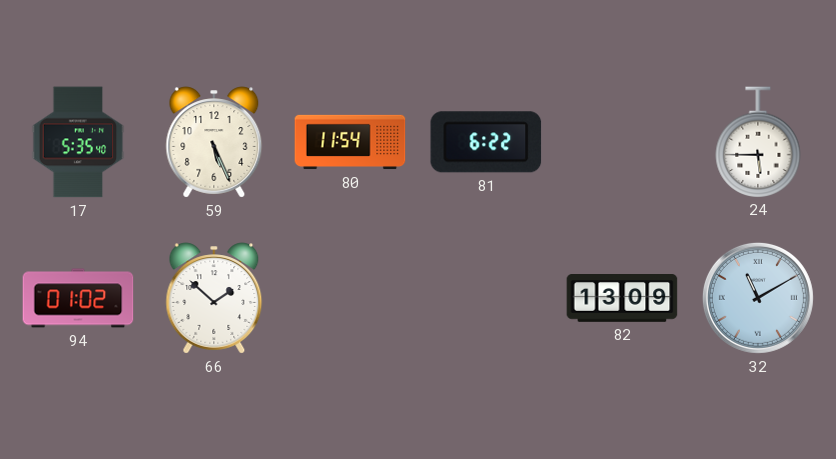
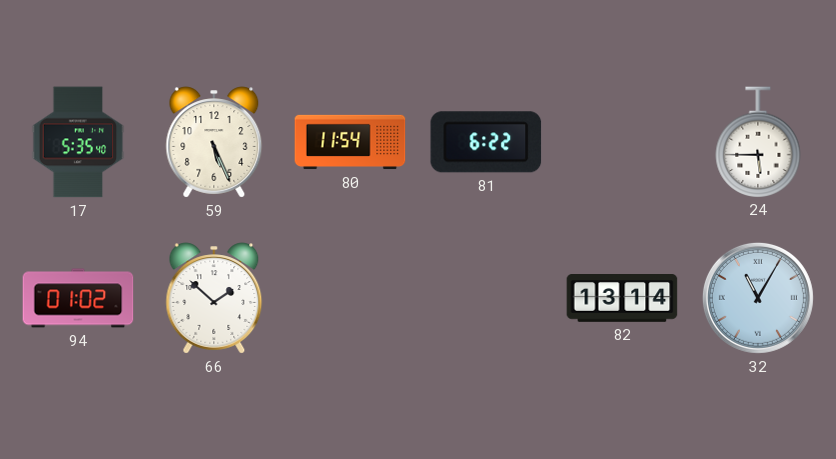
82: 13:09 -> 13:14
32: 11:10 -> 11:05
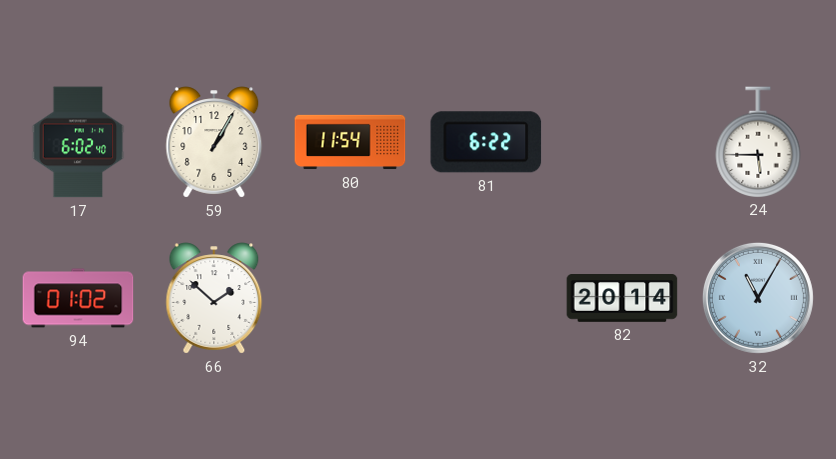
17: 5:35 -> 6:02
59: 5:26 -> 1:05
82: 13:14 -> 20:14
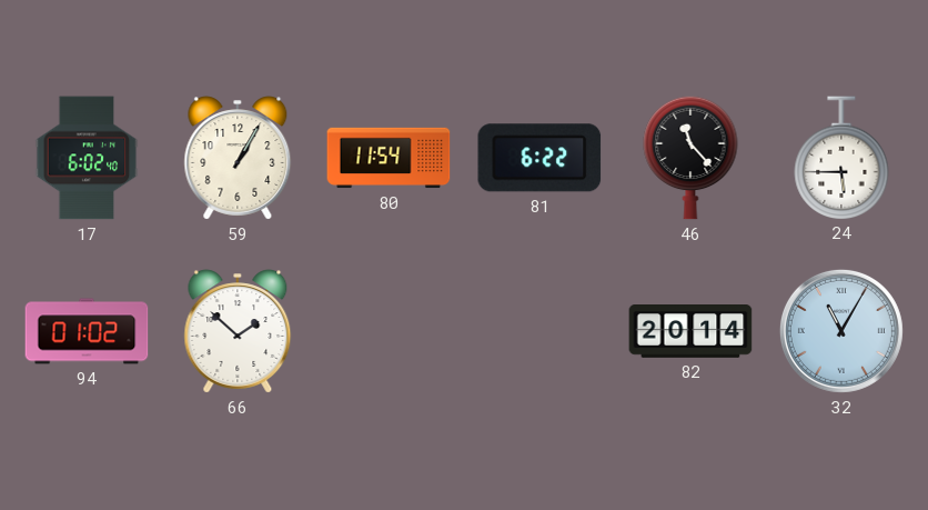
46: none -> 11:23
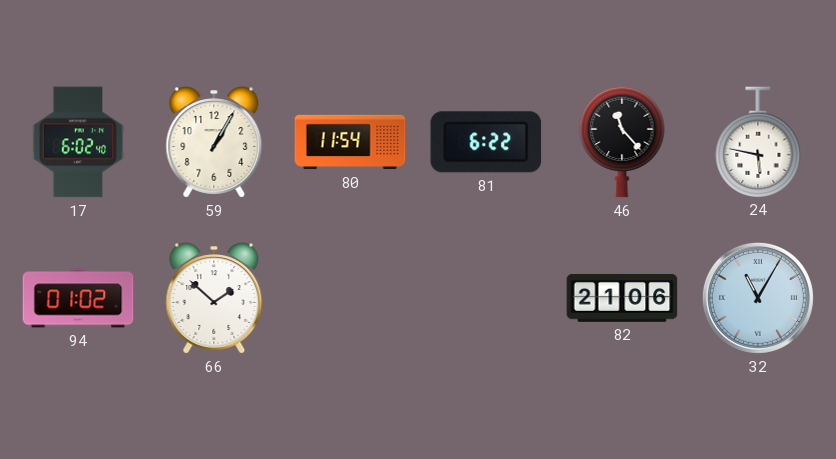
24: 5:45 -> 5:47
82: 20:14 -> 21:06
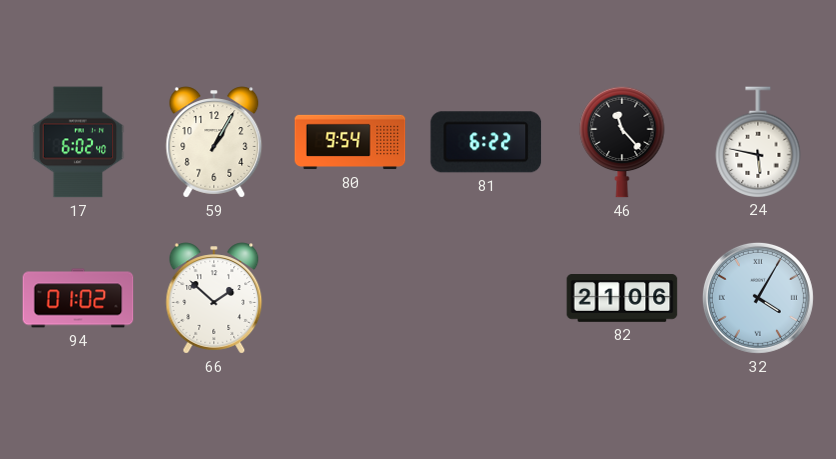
80: 11:54 -> 9:54
32: 11:05 -> 4:05
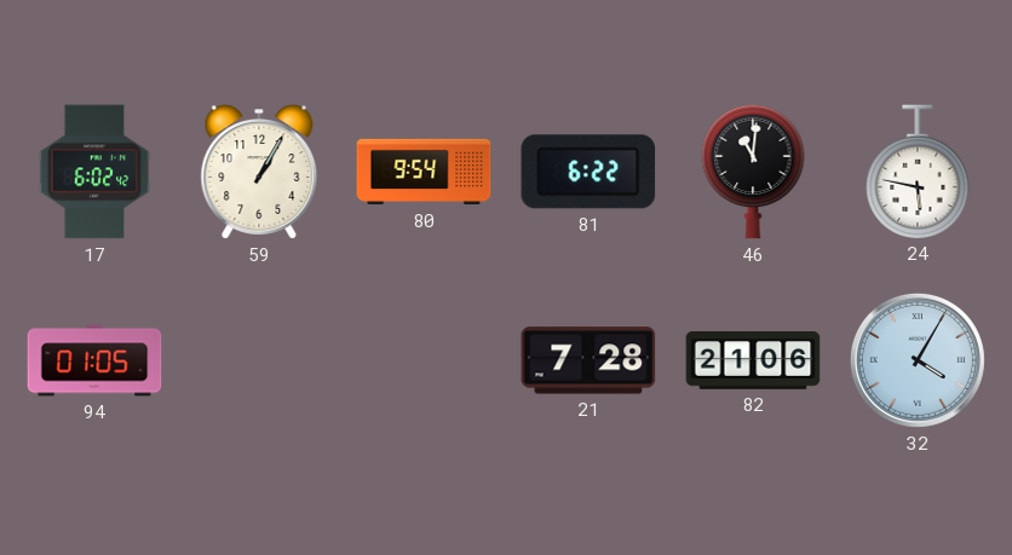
17: 6:02:40 -> 6:02:42
46: 11:23 -> 11:01
94: 01:02 -> 01:05
66: 1:52 -> none
21: none -> 7:28
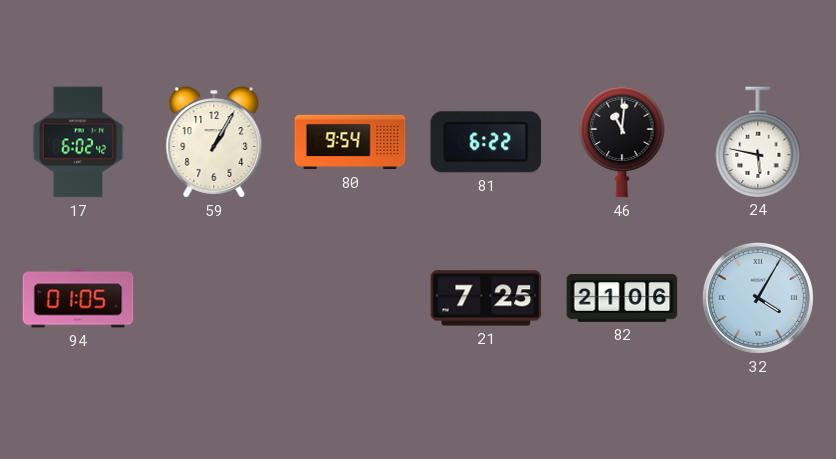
21: 7:28 -> 7:25
